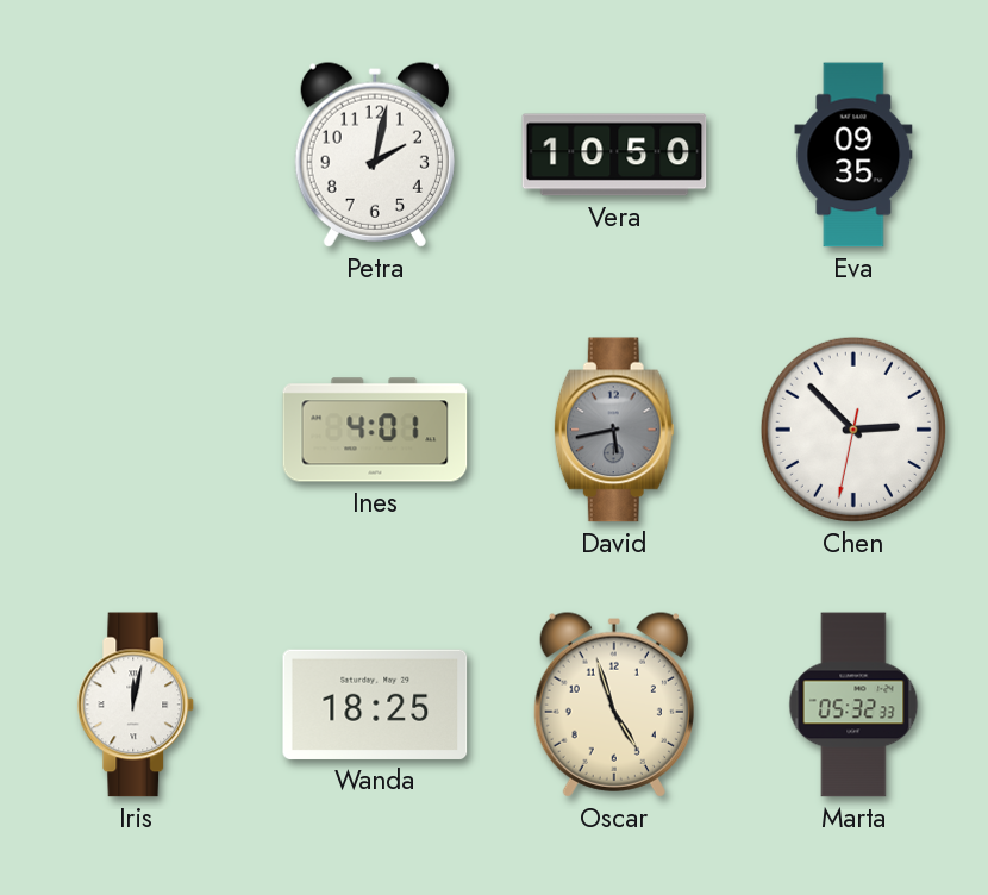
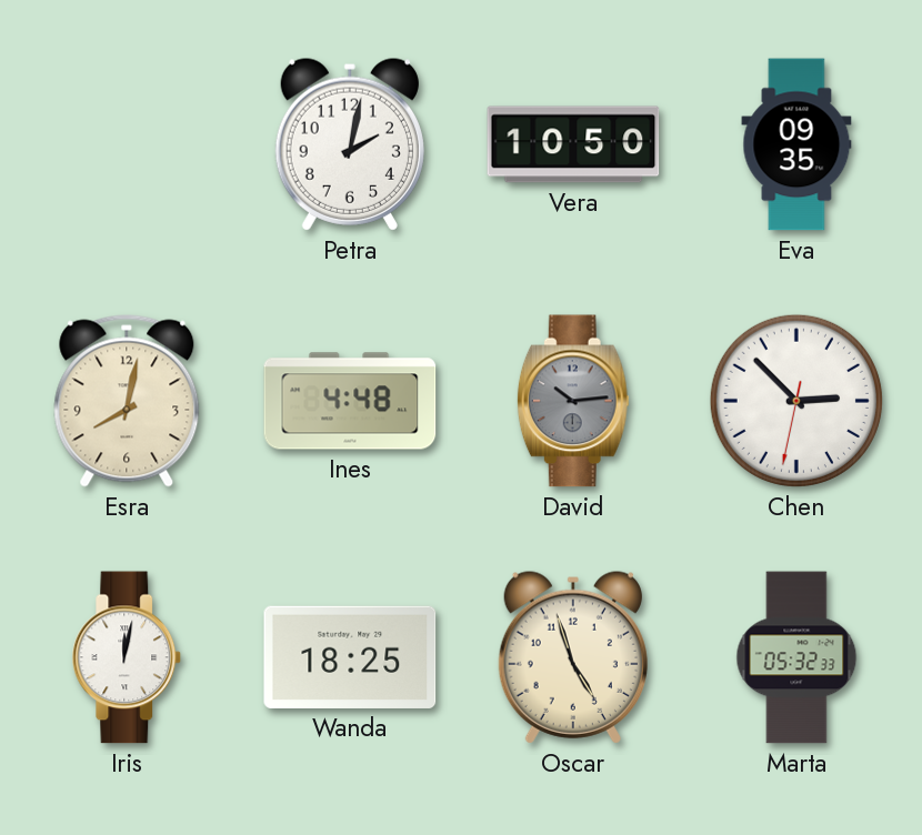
Esra: none -> 8:02
Ines: 4:01 -> 4:48
David: 5:43 -> 10:14
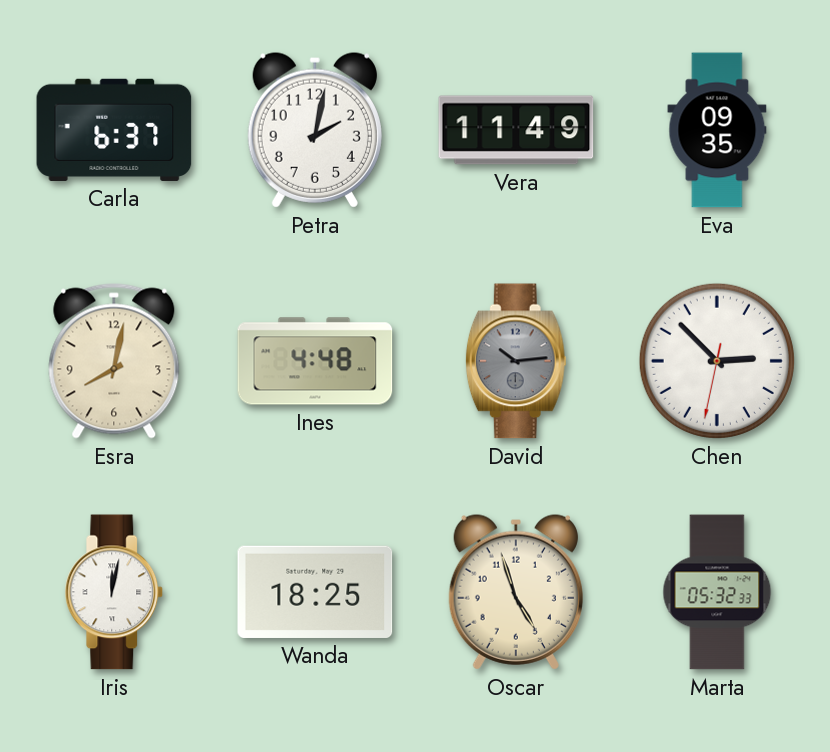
Carla: none -> 6:37
Vera: 10:50 -> 11:49
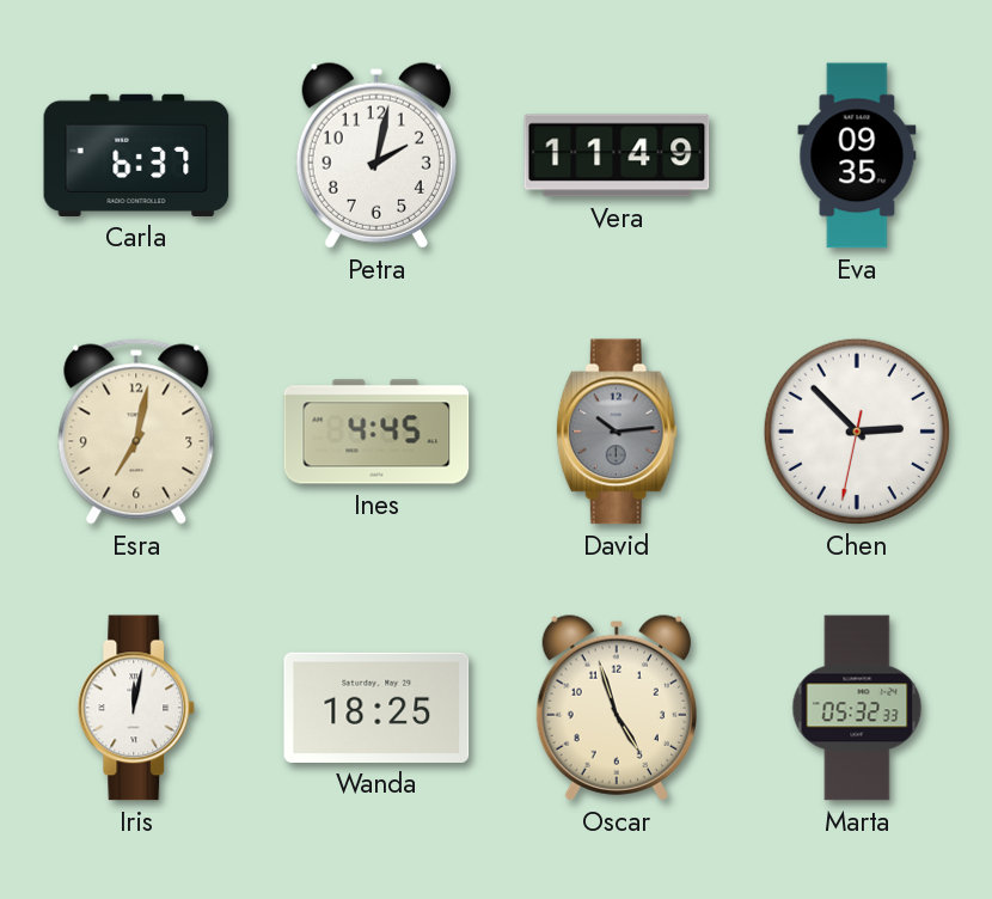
Esra: 8:02 -> 7:02
Ines: 4:48 -> 4:45
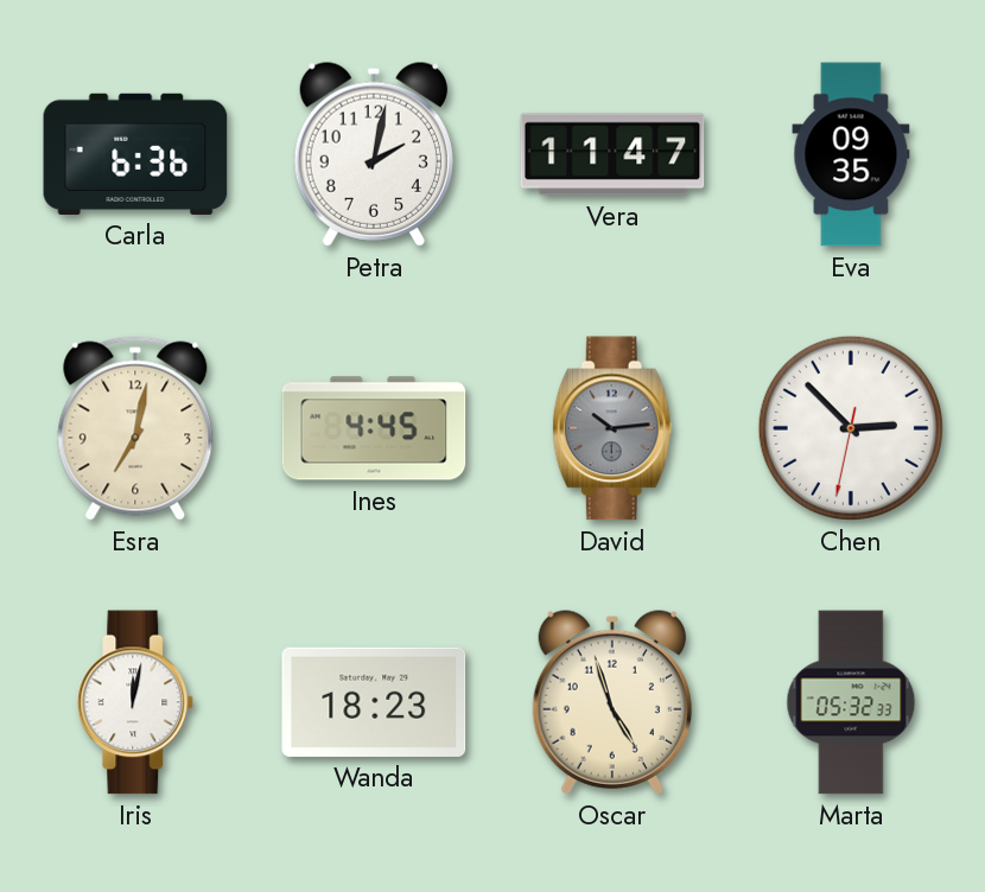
Carla: 6:37 -> 6:36
Vera: 11:49 -> 11:47
Wanda: 18:25 -> 18:23
